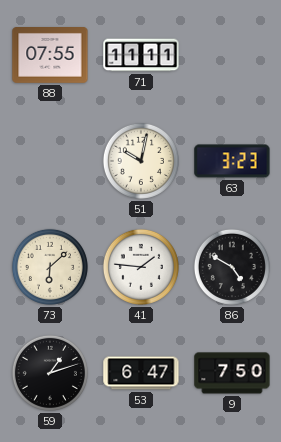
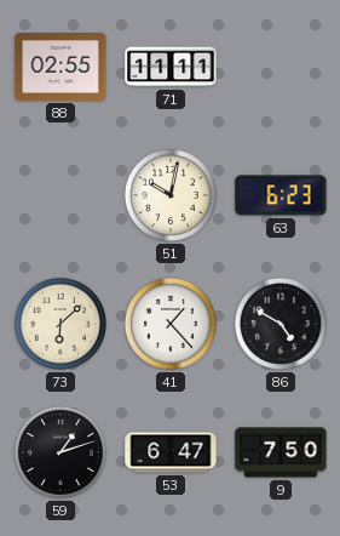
88: 07:55 -> 02:55
63: 3:23 -> 6:23
41: 1:46 -> 1:23
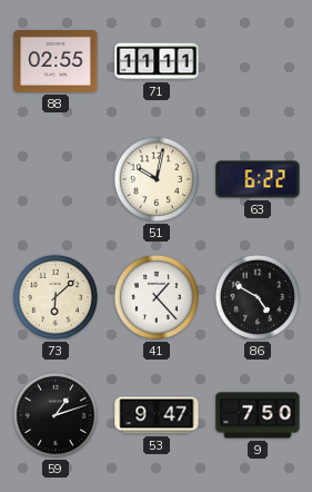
63: 6:23 -> 6:22
53: 6:47 -> 9:47
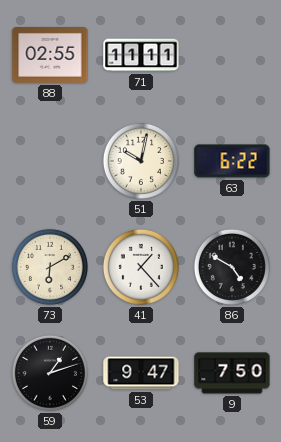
73: 6:08 -> 6:10
